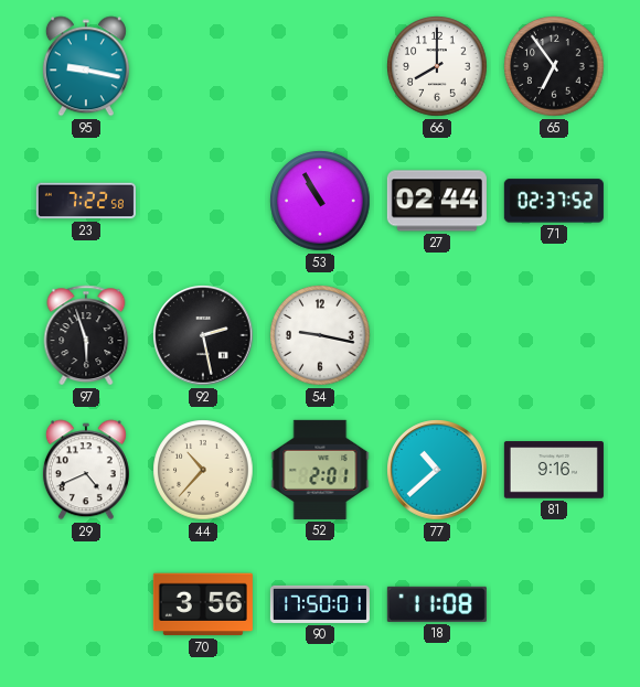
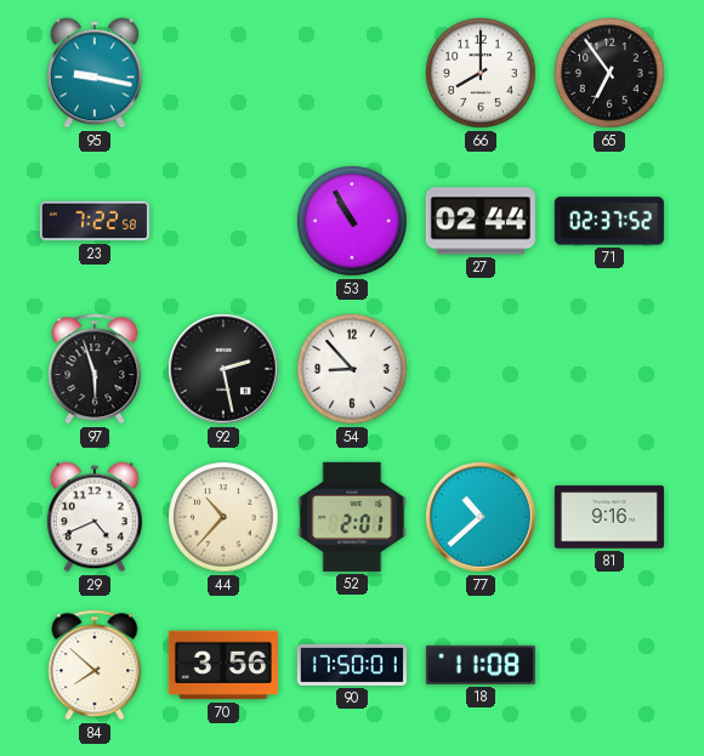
54: 9:17 -> 8:53
84: none -> 7:52
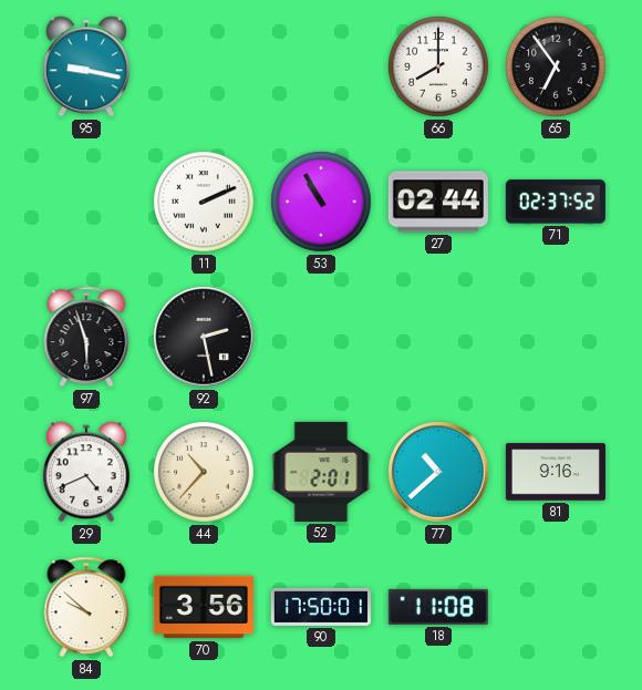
23: 7:22 -> none
11: none -> 2:11
54: 8:53 -> none
84: 7:52 -> 9:52
